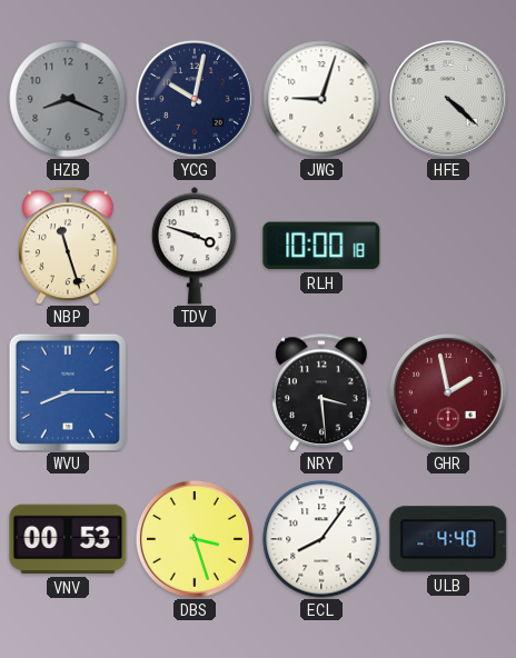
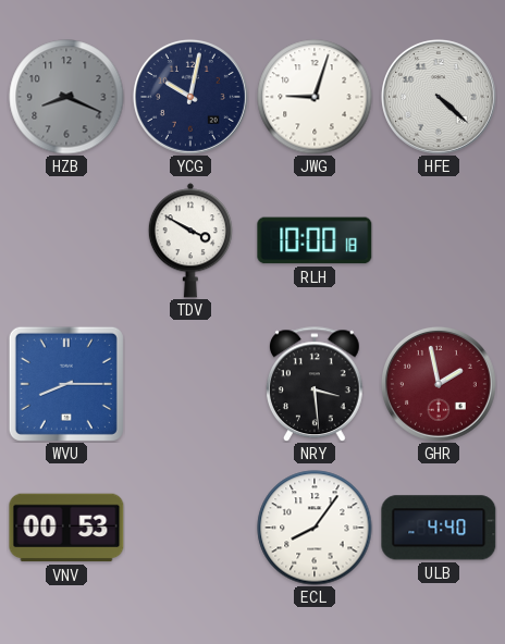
NBP: 11:27 -> none
TDV: 3:48 -> 3:50
DBS: 3:27 -> none
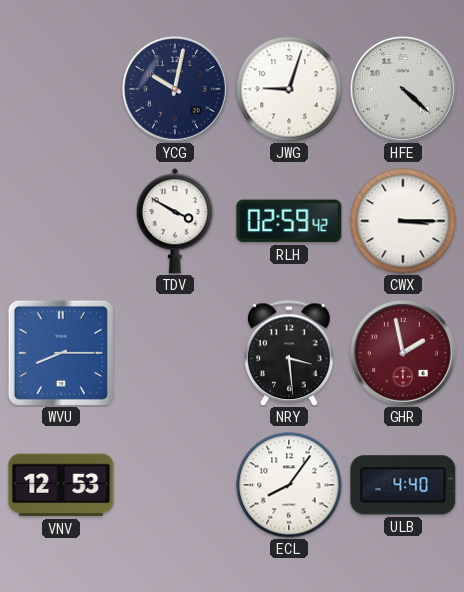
HZB: 8:19 -> none
RLH: 10:00 -> 02:59
CWX: none -> 3:15
VNV: 00:53 -> 12:53
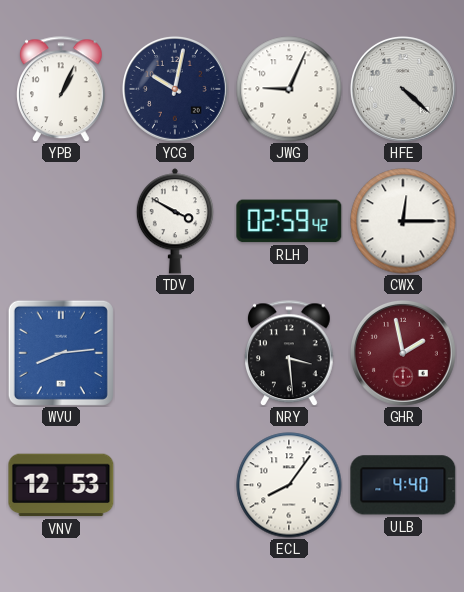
YPB: none -> 1:04
JWG: 9:03 -> 9:04
CWX: 3:15 -> 12:15
WVU: 8:15 -> 8:14
